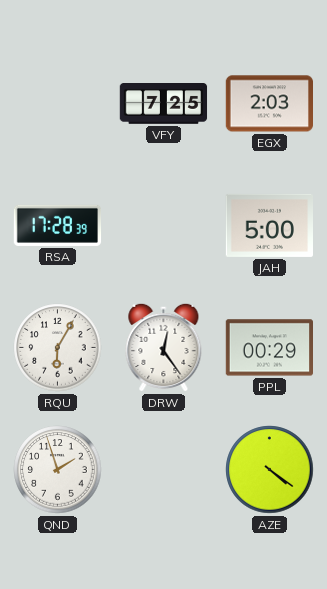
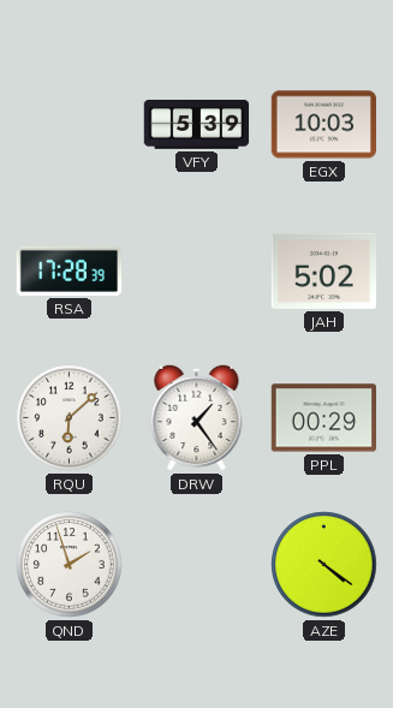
VFY: 7:25 -> 5:39
EGX: 2:03 -> 10:03
JAH: 5:00 -> 5:02
RQU: 6:05 -> 6:08
DRW: 12:24 -> 1:24
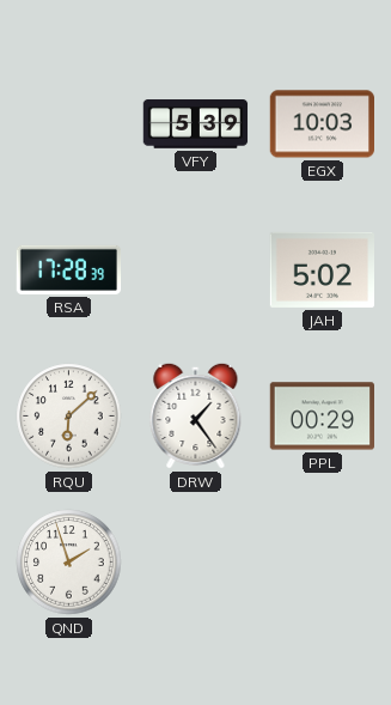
AZE: 4:21 -> none
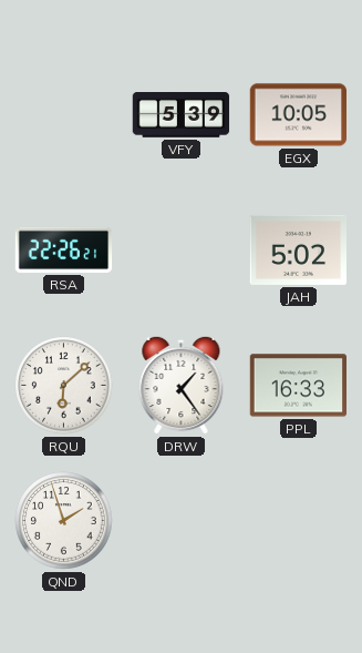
EGX: 10:03 -> 10:05
RSA: 17:28 -> 22:26
PPL: 00:29 -> 16:33
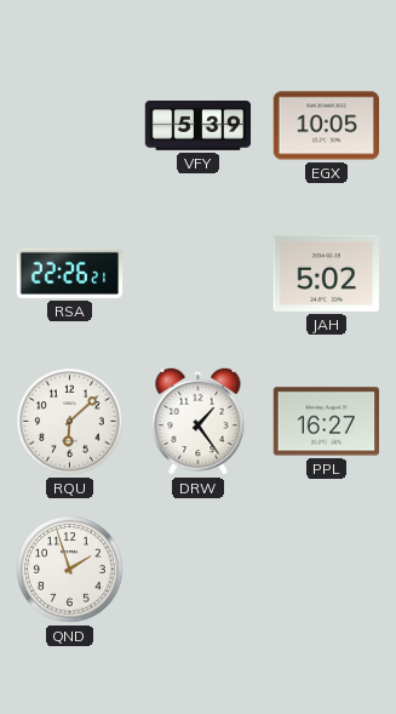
PPL: 16:33 -> 16:27
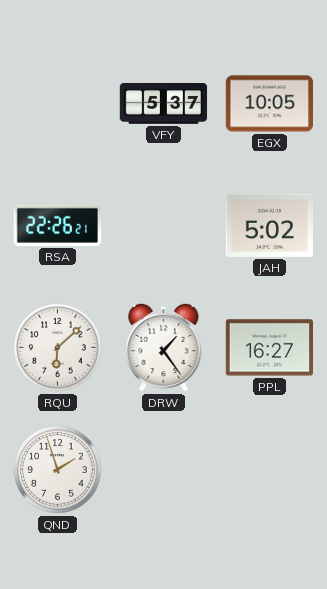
VFY: 5:39 -> 5:37
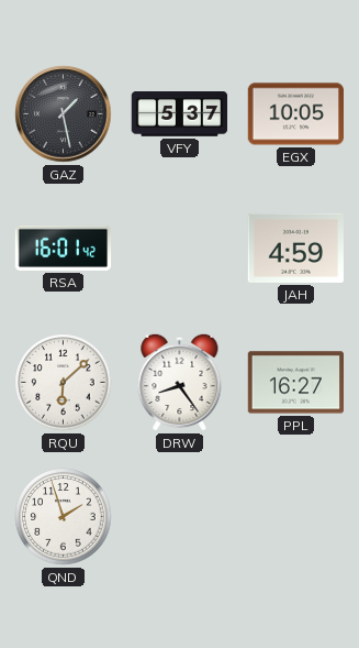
GAZ: none -> 1:28
RSA: 22:26 -> 16:01
JAH: 5:02 -> 4:59
DRW: 1:24 -> 8:24
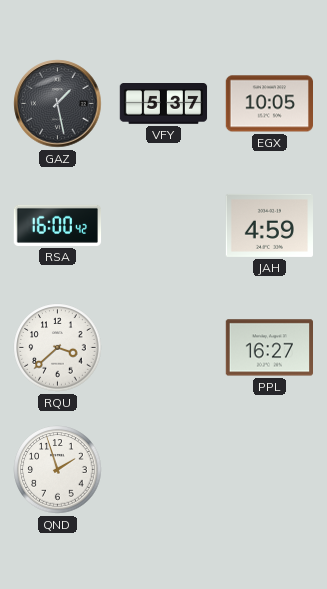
RSA: 16:01 -> 16:00
RQU: 6:08 -> 3:38
DRW: 8:24 -> none
